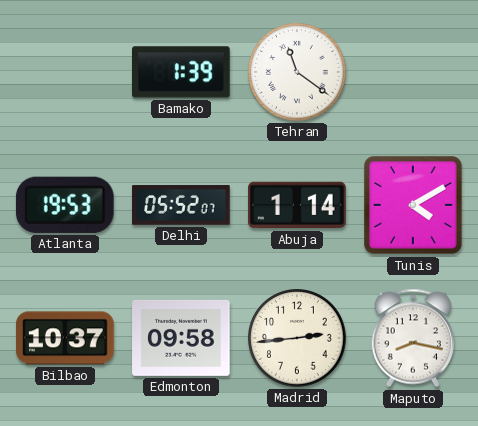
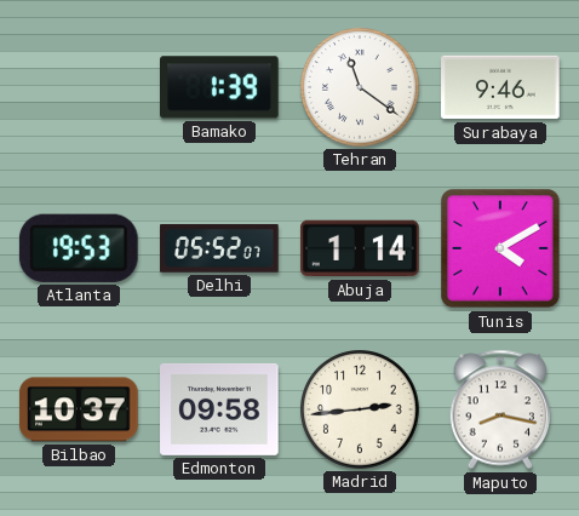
Surabaya: none -> 9:46
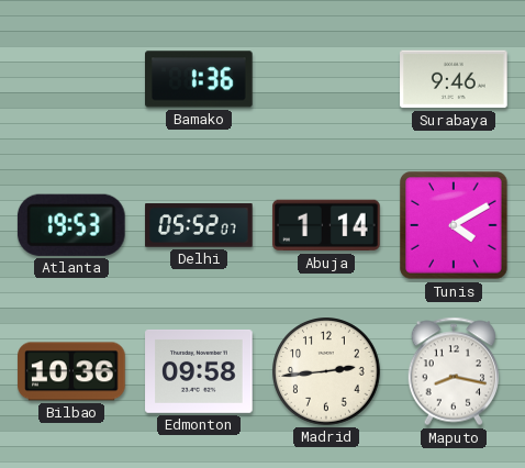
Bamako: 1:39 -> 1:36
Tehran: 11:21 -> none
Bilbao: 10:37 -> 10:36
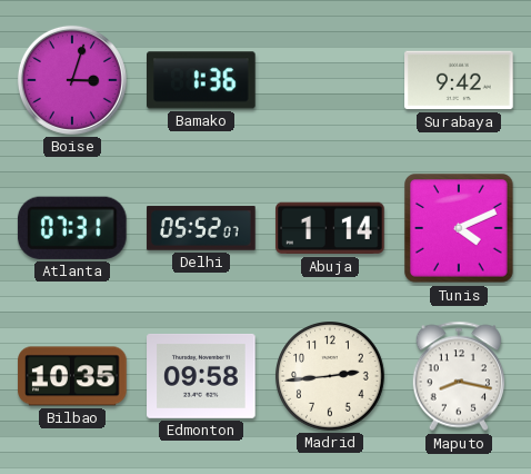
Boise: none -> 3:03
Surabaya: 9:46 -> 9:42
Atlanta: 19:53 -> 07:31
Tunis: 4:10 -> 4:11
Bilbao: 10:36 -> 10:35
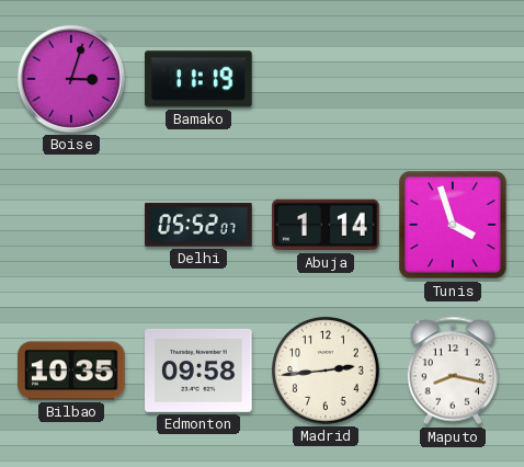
Bamako: 1:36 -> 11:19
Surabaya: 9:42 -> none
Atlanta: 07:31 -> none
Tunis: 4:11 -> 3:57
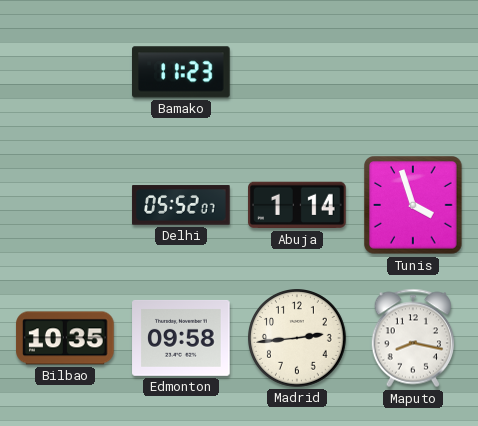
Boise: 3:03 -> none
Bamako: 11:19 -> 11:23
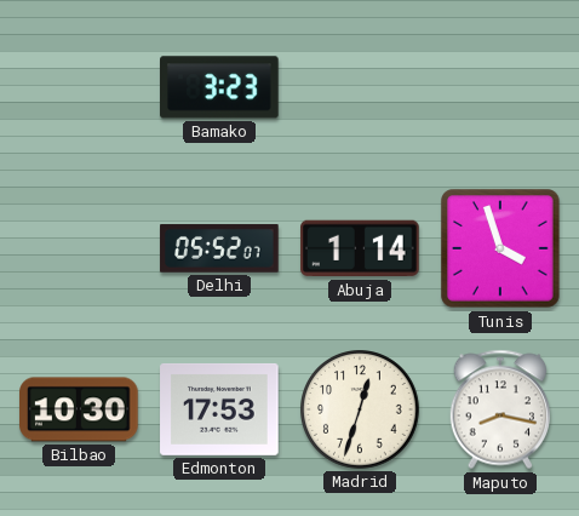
Bamako: 11:23 -> 3:23
Bilbao: 10:35 -> 10:30
Edmonton: 09:58 -> 17:53
Madrid: 2:44 -> 12:33
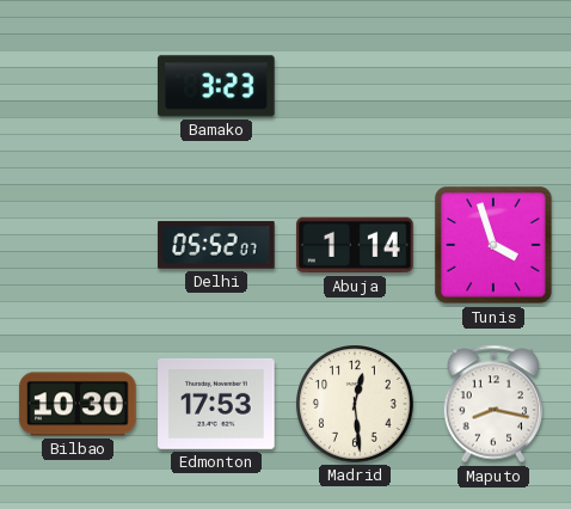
Madrid: 12:33 -> 12:29
